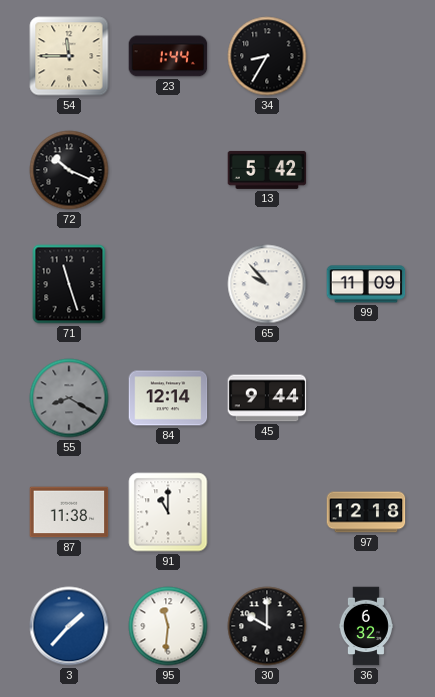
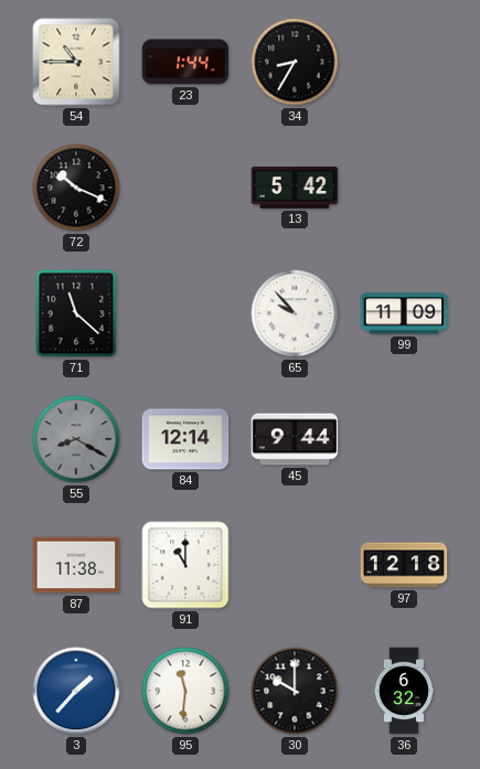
54: 11:45 -> 10:45
71: 11:27 -> 11:22
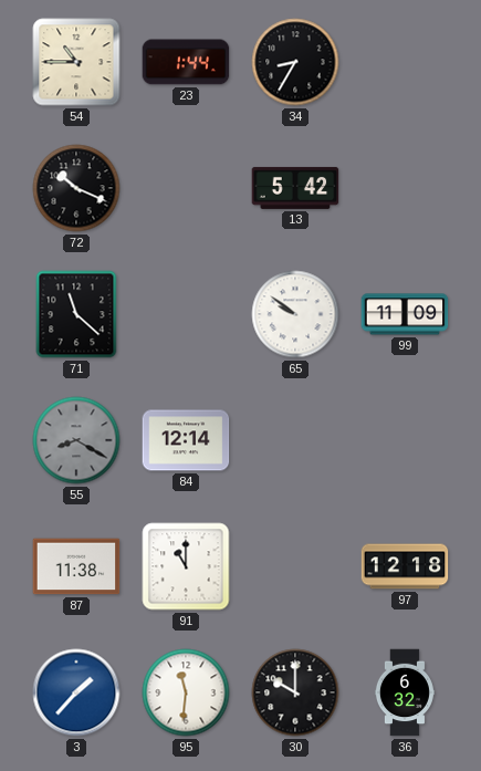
65: 9:53 -> 9:51
45: 9:44 -> none
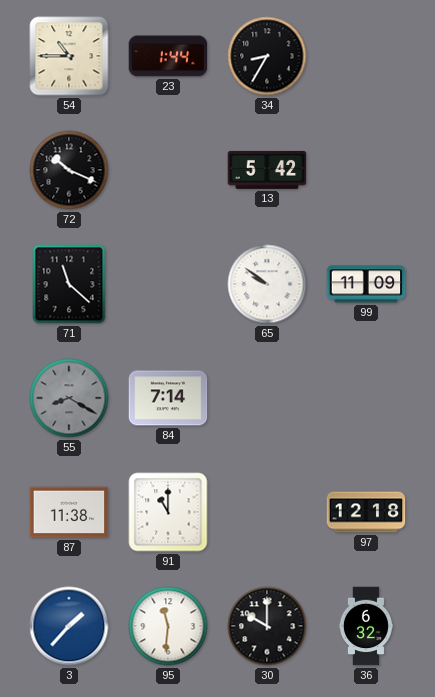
84: 12:14 -> 7:14
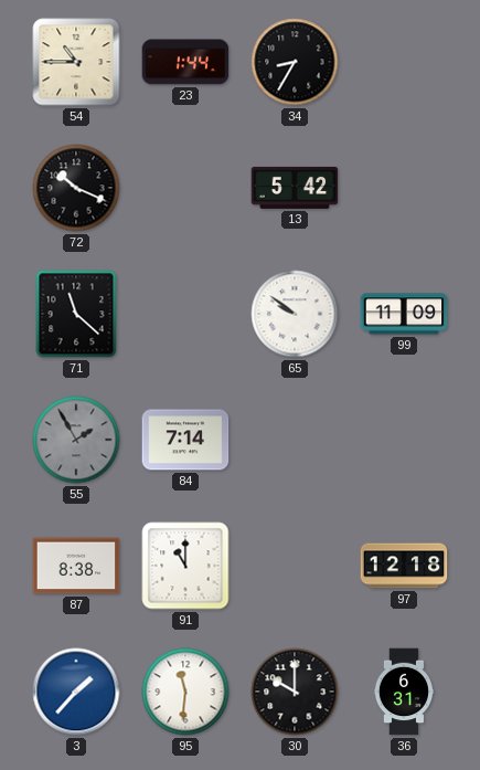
55: 8:20 -> 1:55
87: 11:38 -> 8:38
36: 6:32 -> 6:31
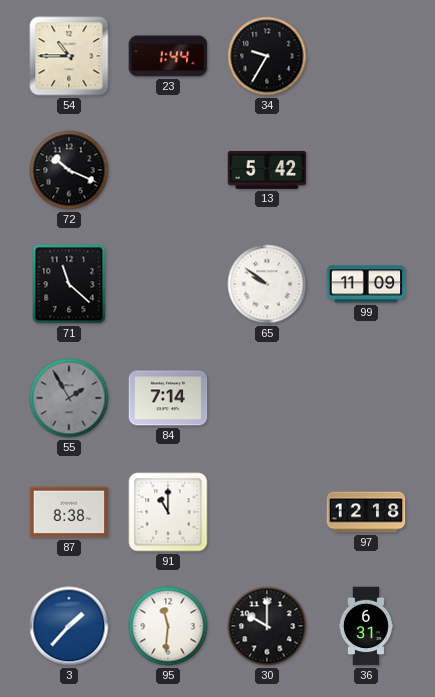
34: 8:35 -> 9:35
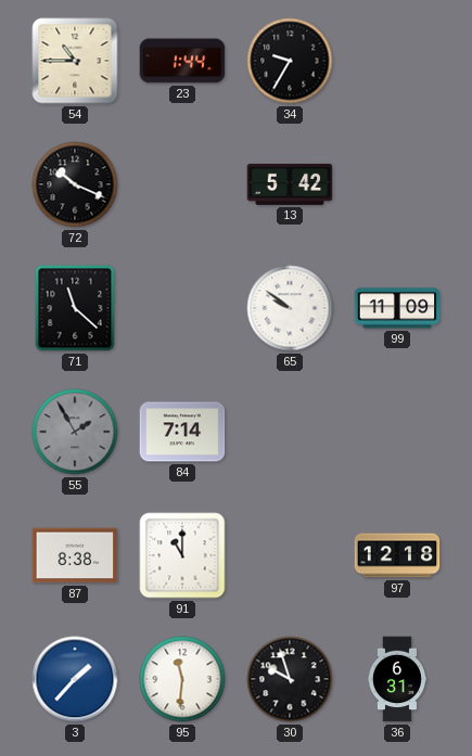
30: 10:00 -> 9:57
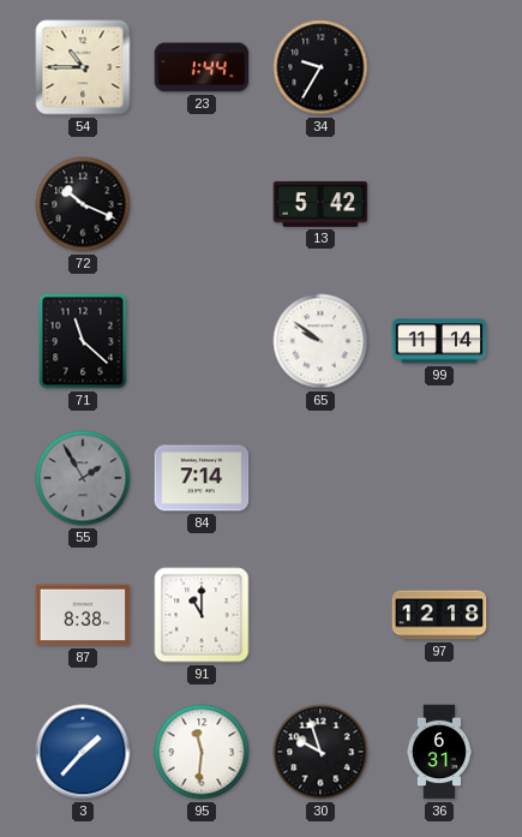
99: 11:09 -> 11:14
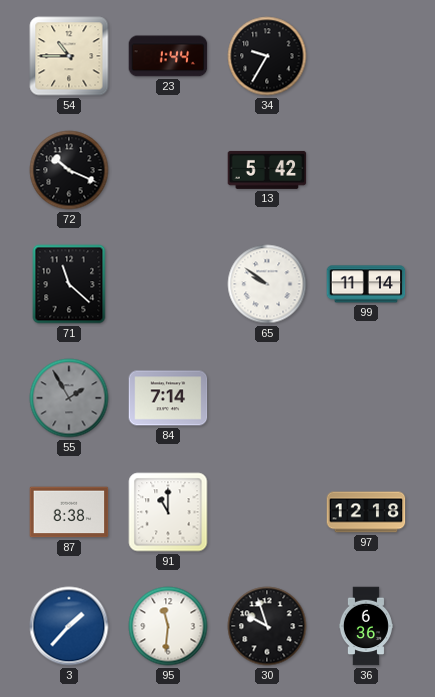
36: 6:31 -> 6:36
